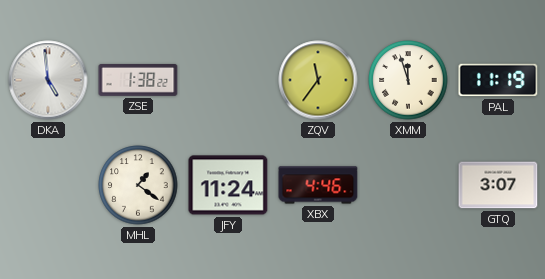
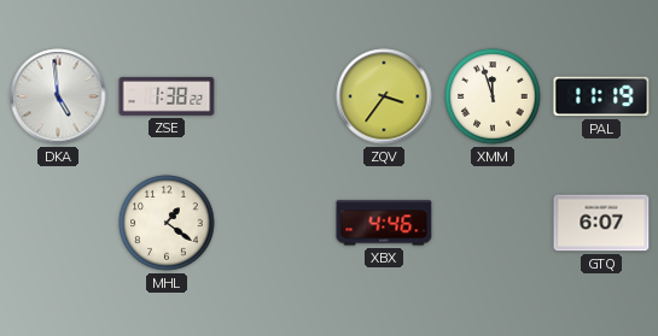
ZQV: 11:36 -> 3:36
JFY: 11:24 -> none
GTQ: 3:07 -> 6:07
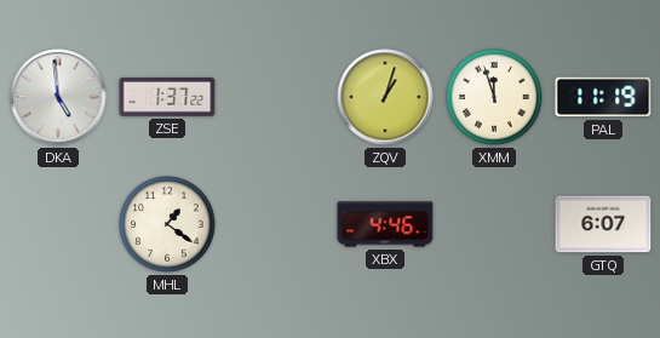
ZSE: 1:38 -> 1:37
ZQV: 3:36 -> 1:03
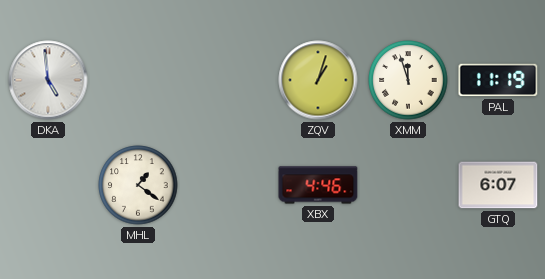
ZSE: 1:37 -> none
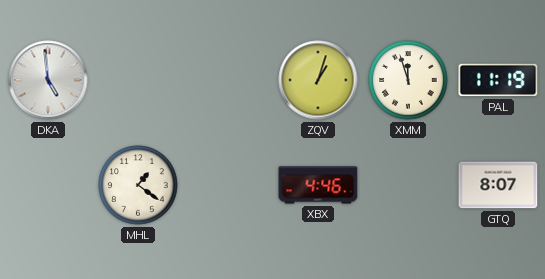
GTQ: 6:07 -> 8:07
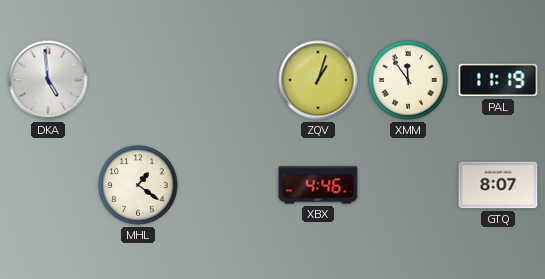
XMM: 11:57 -> 11:54
